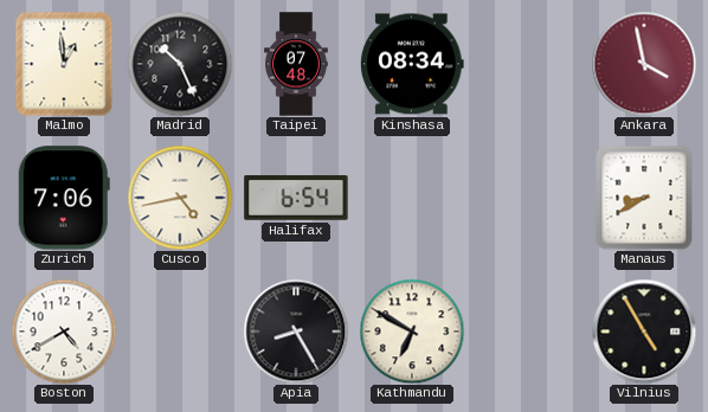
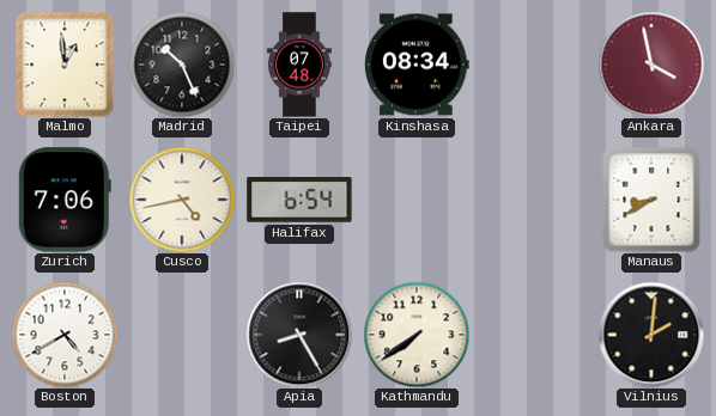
Kathmandu: 6:50 -> 7:39
Vilnius: 4:55 -> 2:01
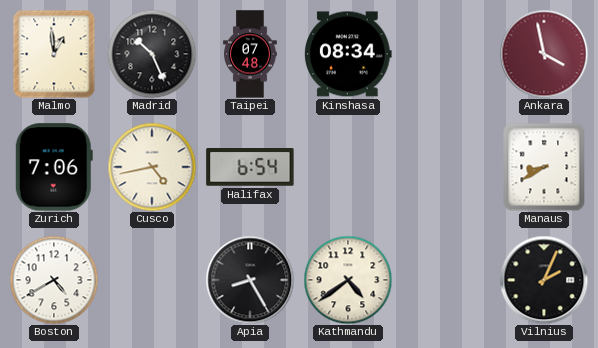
Kathmandu: 7:39 -> 4:39
Vilnius: 2:01 -> 2:04
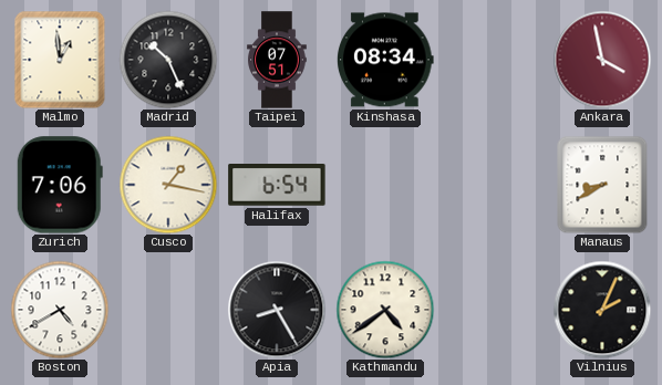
Taipei: 07:48 -> 07:51
Cusco: 4:43 -> 1:17
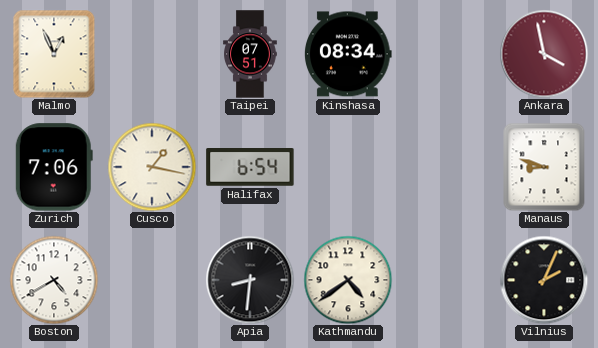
Malmo: 12:59 -> 12:56
Madrid: 10:26 -> none
Manaus: 8:40 -> 8:48
Apia: 8:25 -> 8:31
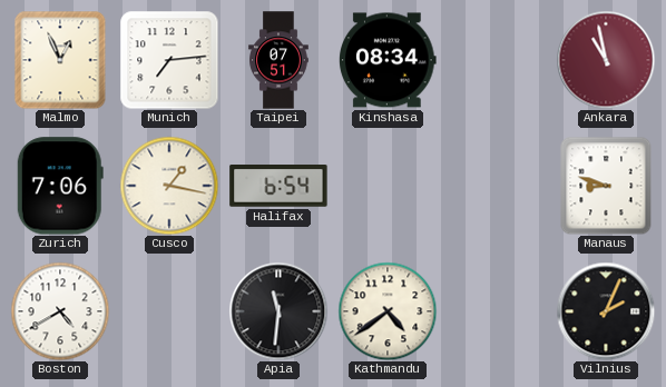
Munich: none -> 7:14
Ankara: 3:58 -> 10:58
Apia: 8:31 -> 11:31
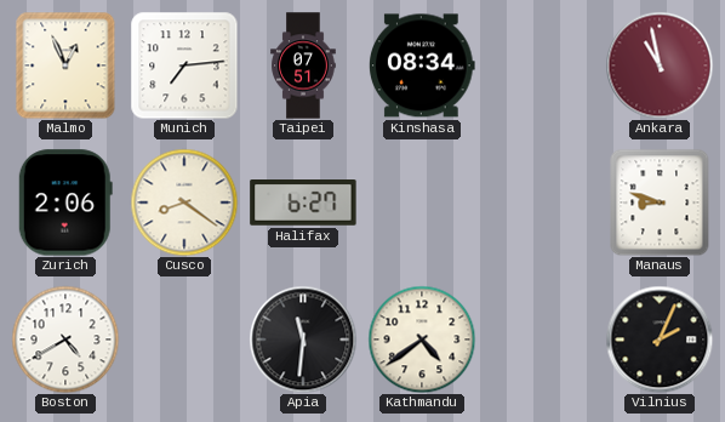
Zurich: 7:06 -> 2:06
Cusco: 1:17 -> 8:21
Halifax: 6:54 -> 6:27
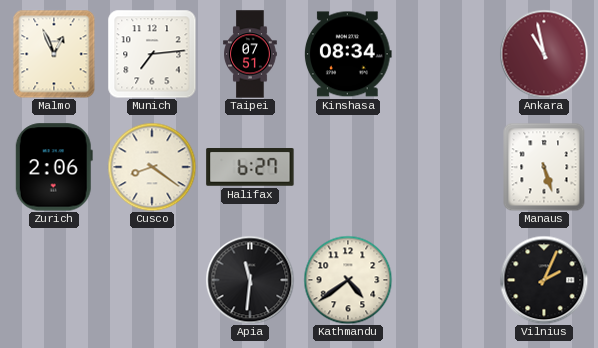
Manaus: 8:48 -> 5:27
Boston: 4:40 -> none
